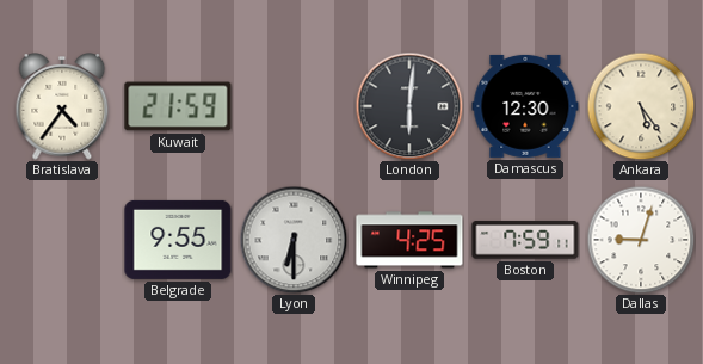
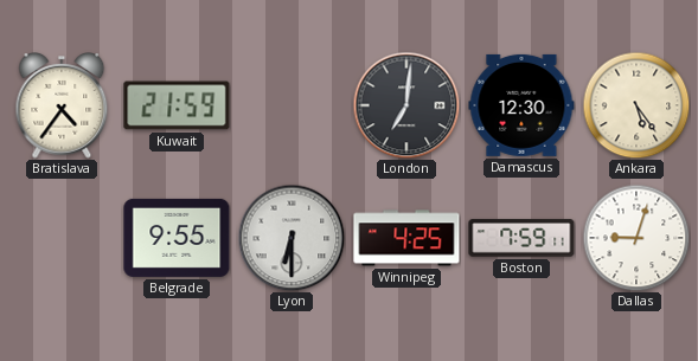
London: 6:01 -> 7:01
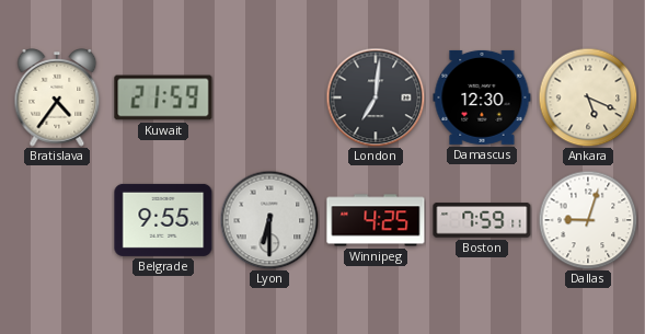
Ankara: 5:24 -> 5:19
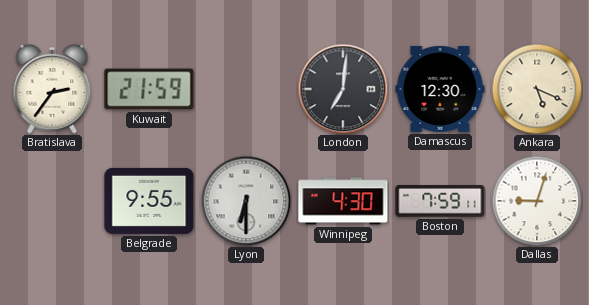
Bratislava: 4:36 -> 2:36
Winnipeg: 4:25 -> 4:30
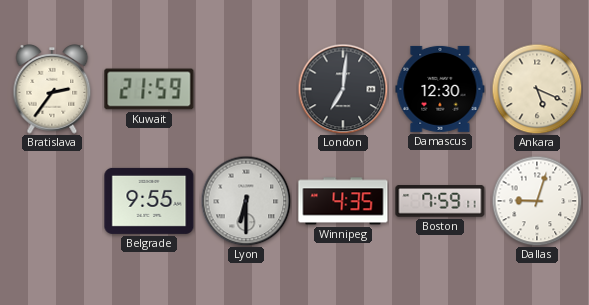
Winnipeg: 4:30 -> 4:35
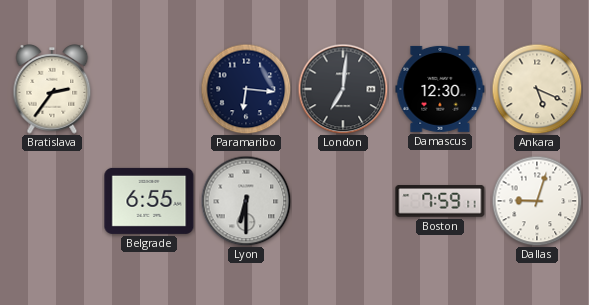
Kuwait: 21:59 -> none
Paramaribo: none -> 6:16
Belgrade: 9:55 -> 6:55
Winnipeg: 4:35 -> none
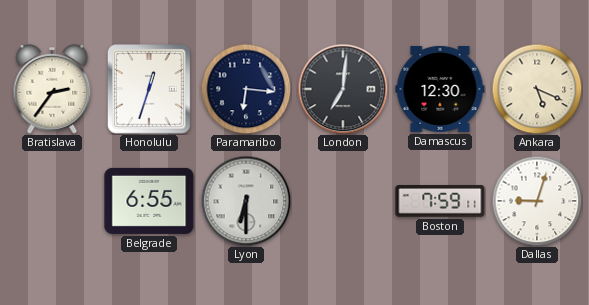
Honolulu: none -> 12:33
